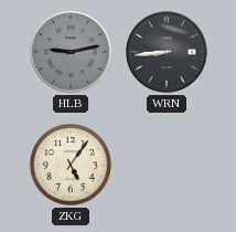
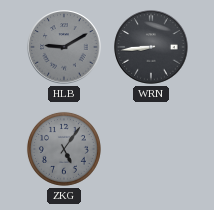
HLB: 9:13 -> 9:10
ZKG dial: cream -> grey
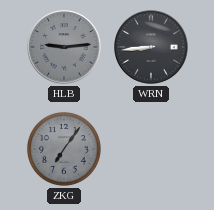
HLB: 9:10 -> 9:14
ZKG: 5:06 -> 7:06
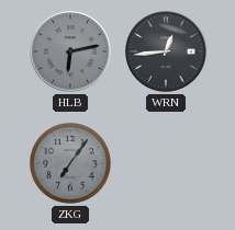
HLB: 9:14 -> 6:13
WRN: 8:44 -> 12:44
